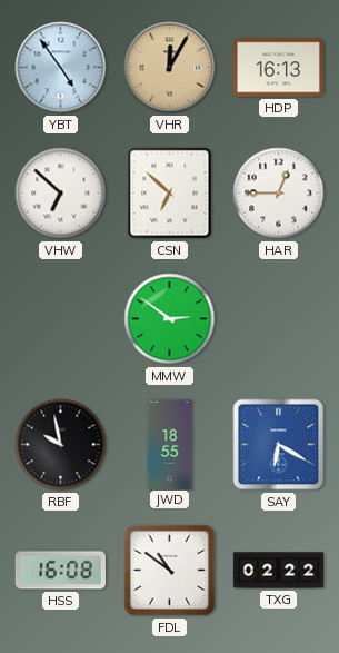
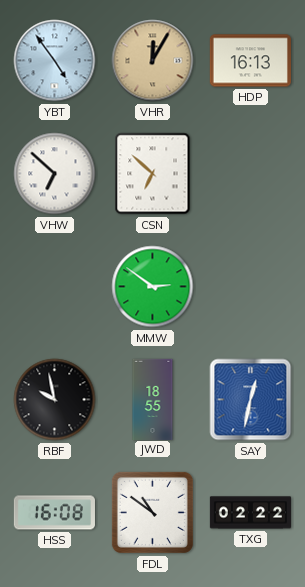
HAR: 12:45 -> none
SAY: 6:20 -> 12:32
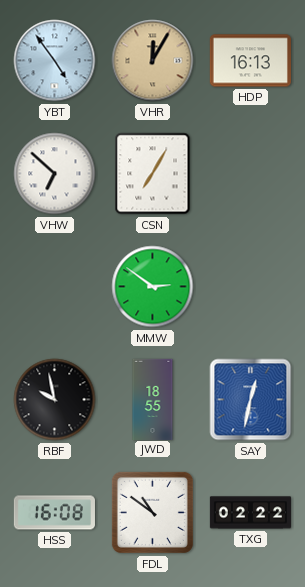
CSN: 6:52 -> 7:05
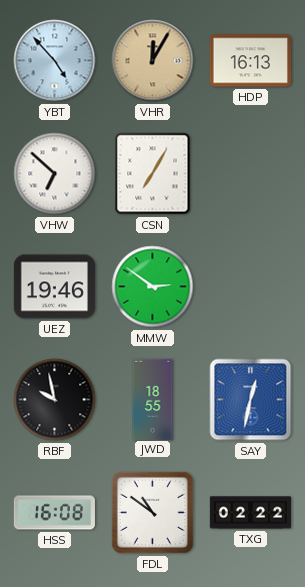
YBT: 4:54 -> 4:53
UEZ: none -> 19:46
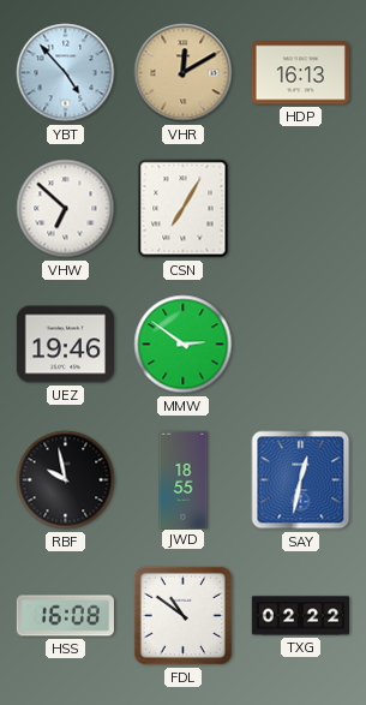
VHR: 12:05 -> 12:10
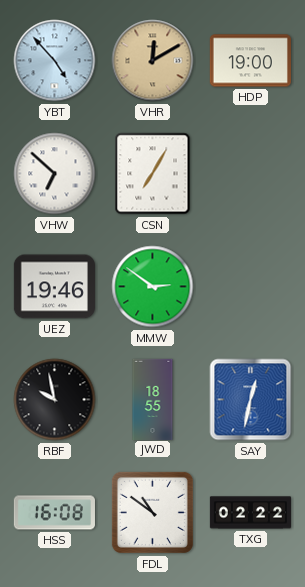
HDP: 16:13 -> 19:00
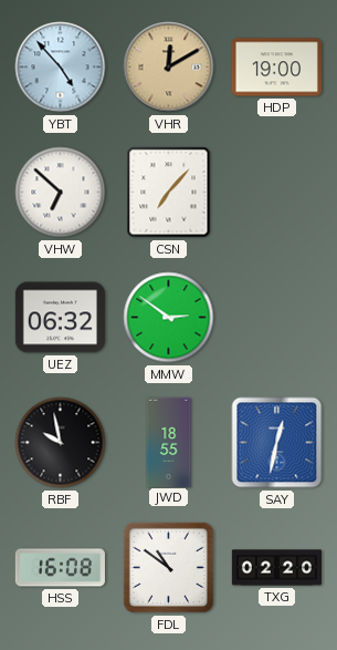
CSN: 7:05 -> 7:07
UEZ: 19:46 -> 06:32
TXG: 02:22 -> 02:20
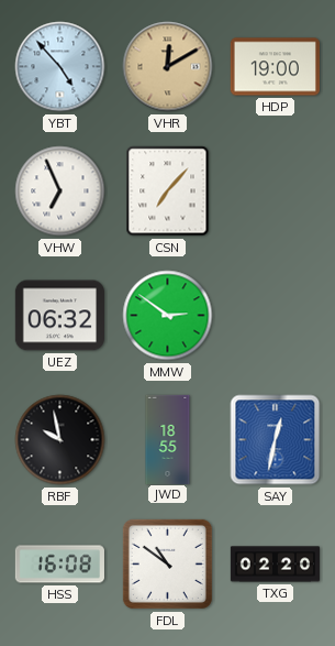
VHW: 6:52 -> 6:56
